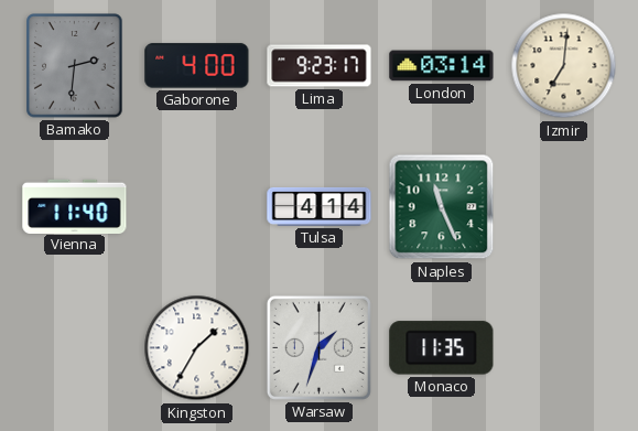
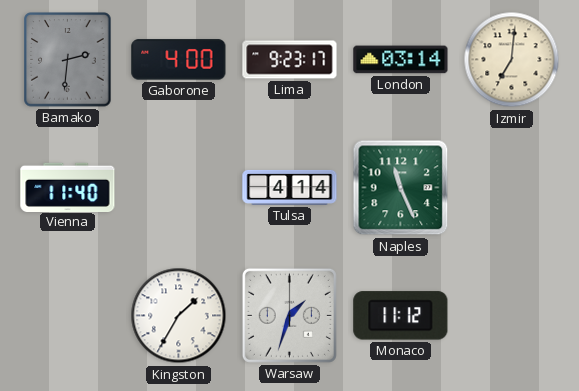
Monaco: 11:35 -> 11:12
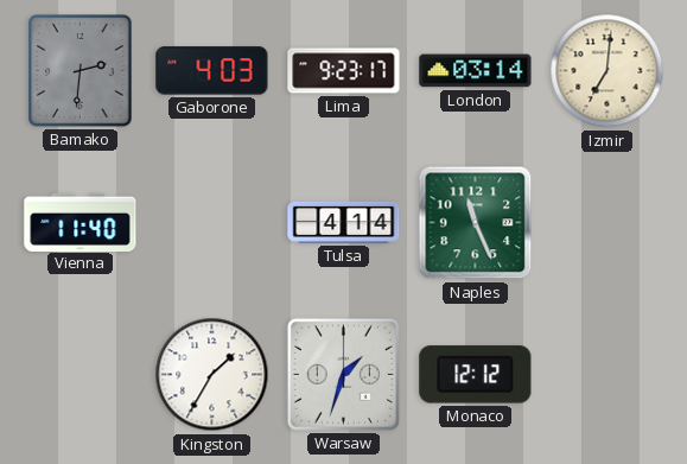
Gaborone: 4:00 -> 4:03
Monaco: 11:12 -> 12:12
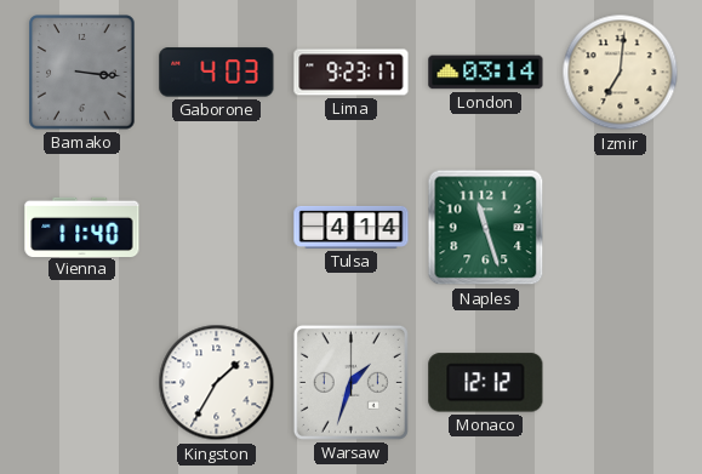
Bamako: 2:31 -> 3:16
Naples: 11:26 -> 11:27
